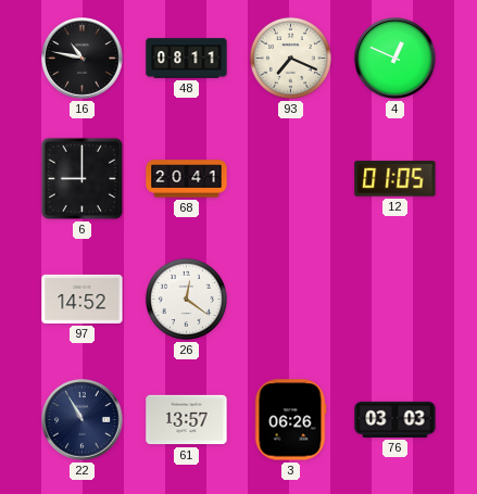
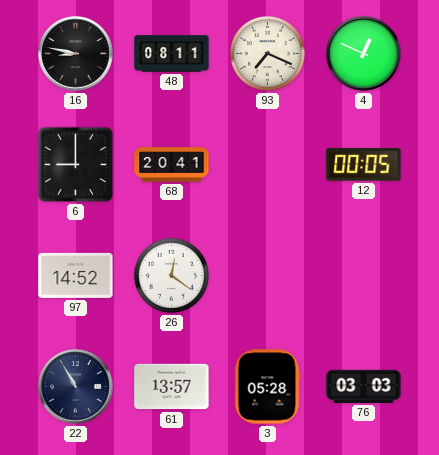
16: 10:47 -> 8:47
12: 01:05 -> 00:05
3: 06:26 -> 05:28
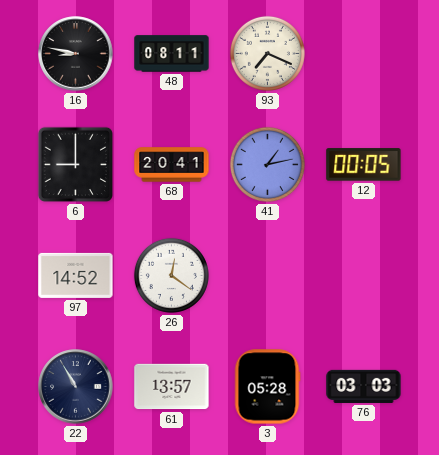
4: 12:49 -> none
41: none -> 1:13
